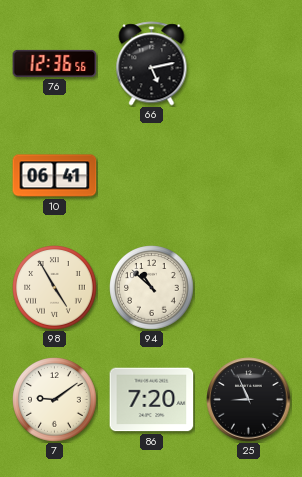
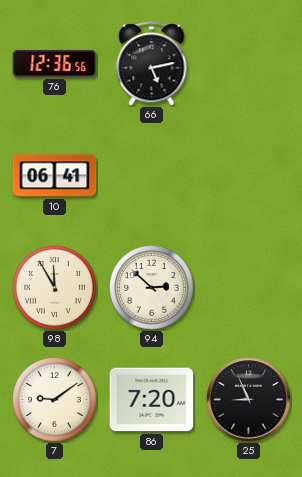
98: 4:55 -> 11:55
94: 10:52 -> 2:52
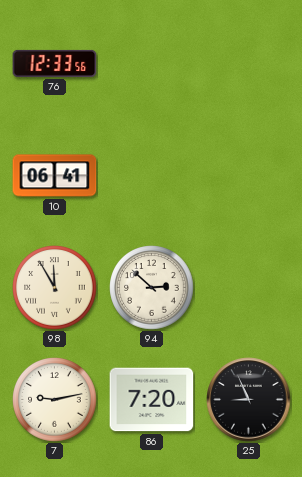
76: 12:36 -> 12:33
66: 5:13 -> none
7: 9:09 -> 9:13
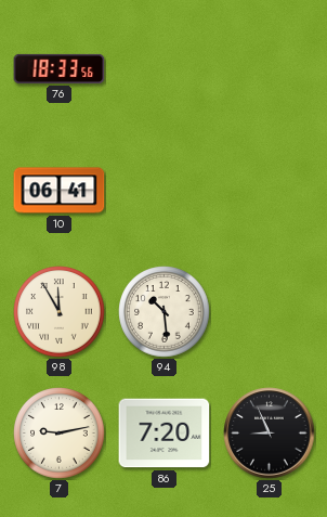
76: 12:33 -> 18:33
94: 2:52 -> 10:29
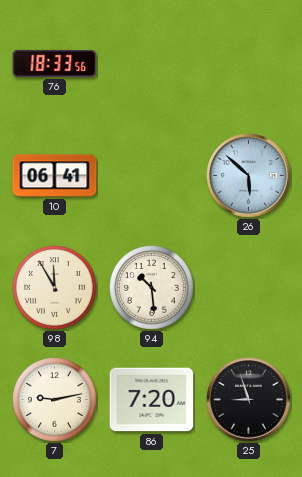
26: none -> 5:52
25: 8:56 -> 8:57
